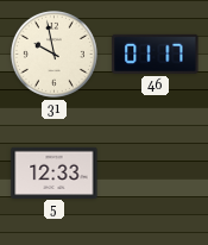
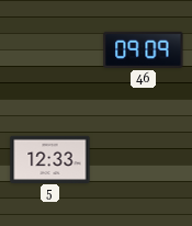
31: 9:58 -> none
46: 01:17 -> 09:09
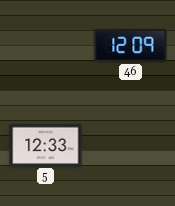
46: 09:09 -> 12:09
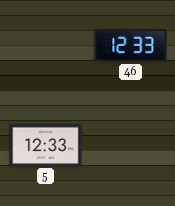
46: 12:09 -> 12:33
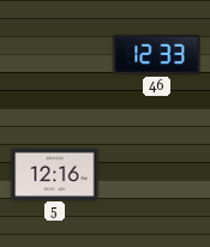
5: 12:33 -> 12:16
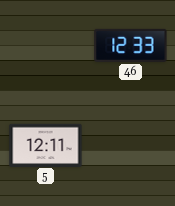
5: 12:16 -> 12:11
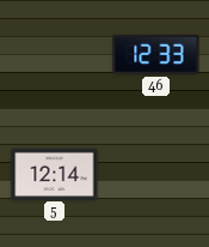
5: 12:11 -> 12:14
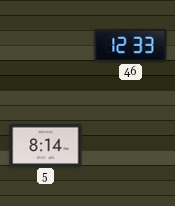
5: 12:14 -> 8:14
